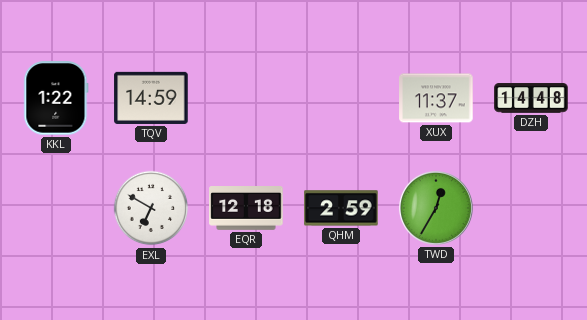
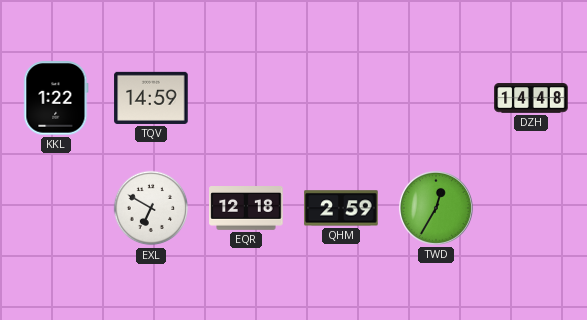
XUX: 11:37 -> none
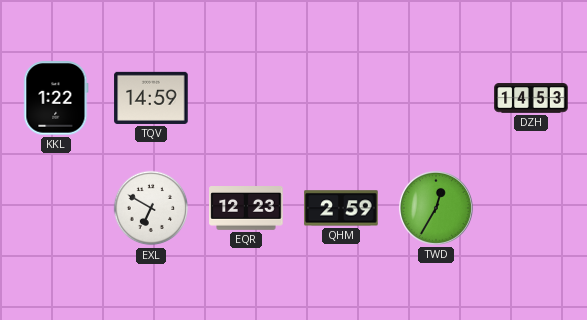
DZH: 14:48 -> 14:53
EQR: 12:18 -> 12:23
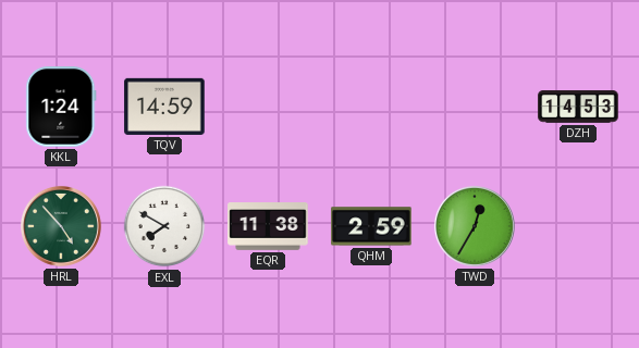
KKL: 1:22 -> 1:24
HRL: none -> 4:53
EXL: 6:50 -> 7:50
EQR: 12:23 -> 11:38
